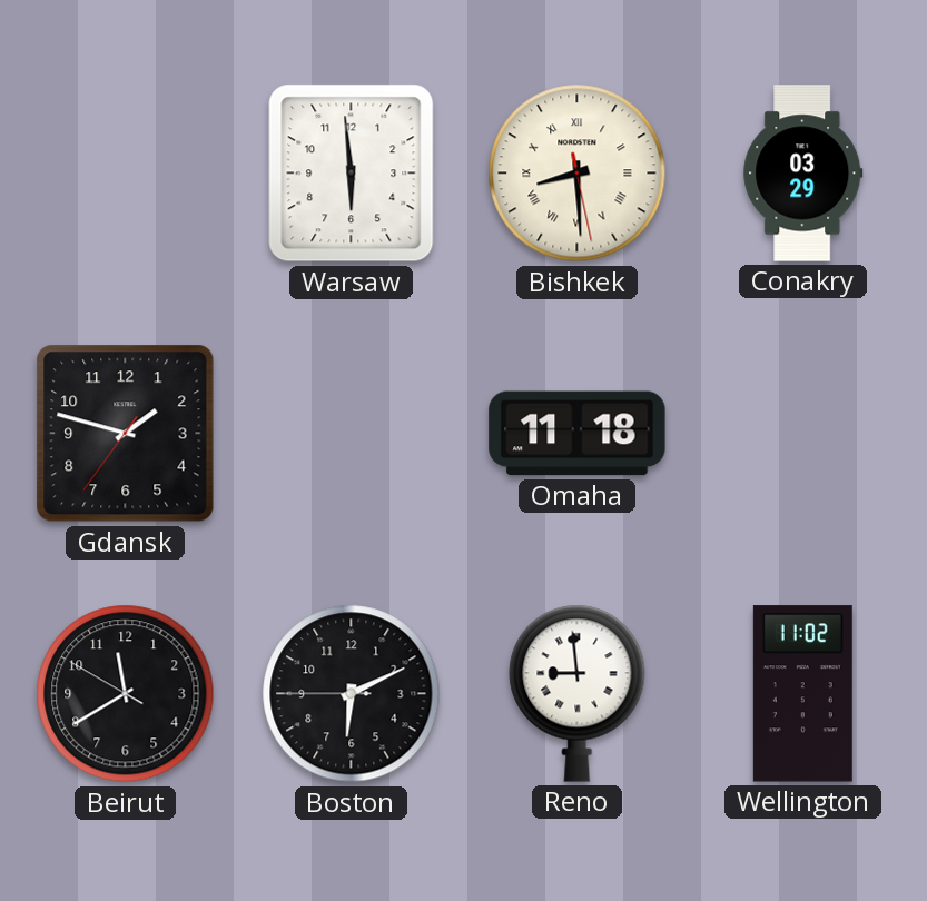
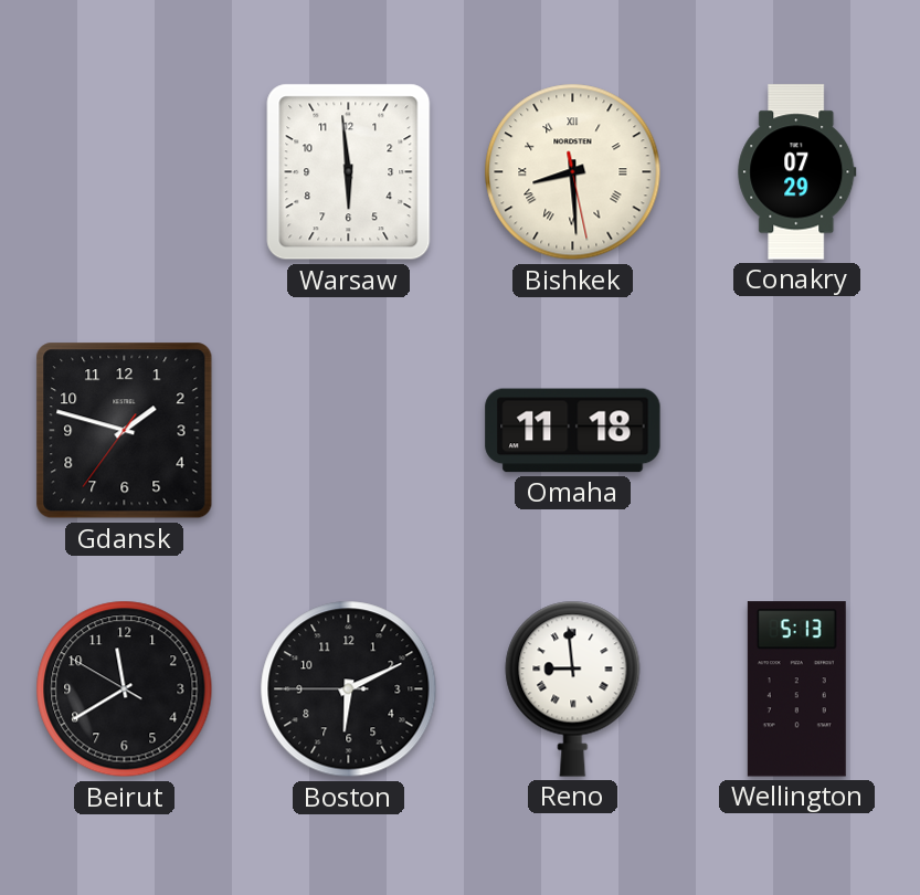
Conakry: 03:29 -> 07:29
Wellington: 11:02 -> 5:13
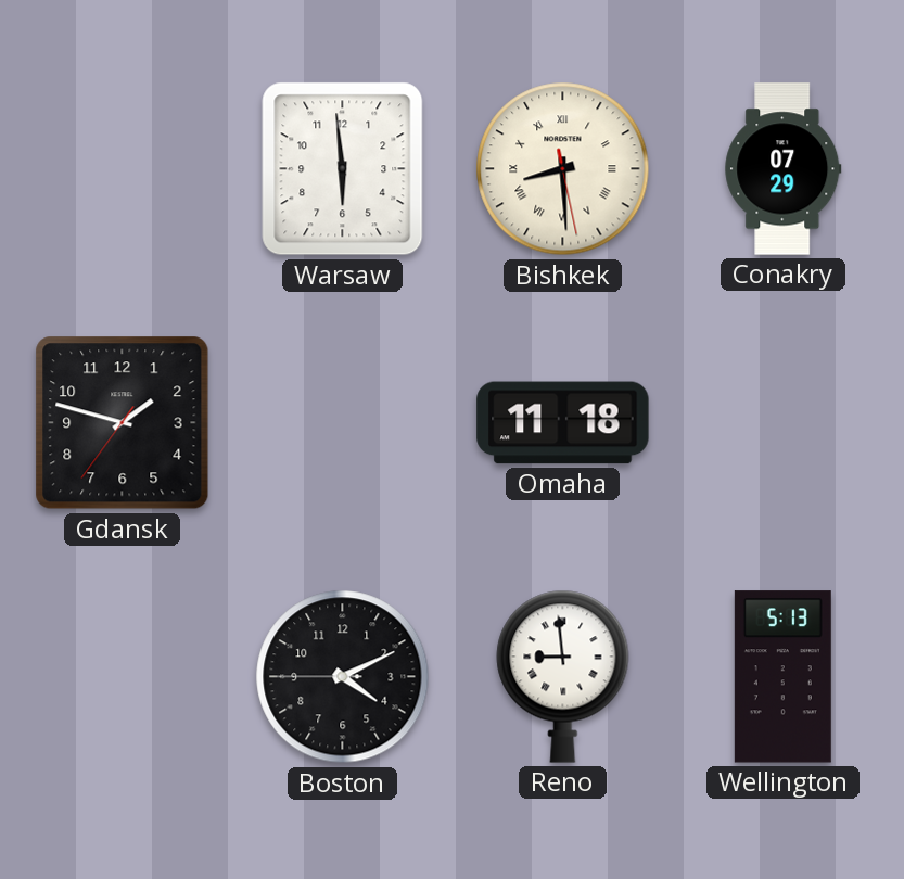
Beirut: 11:39 -> none
Boston: 6:10 -> 4:10
